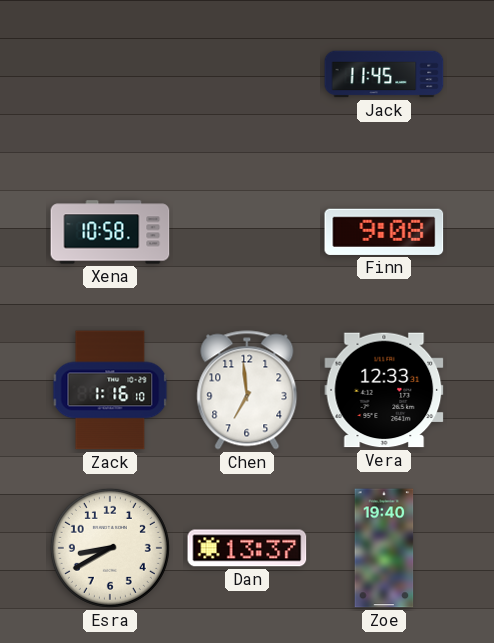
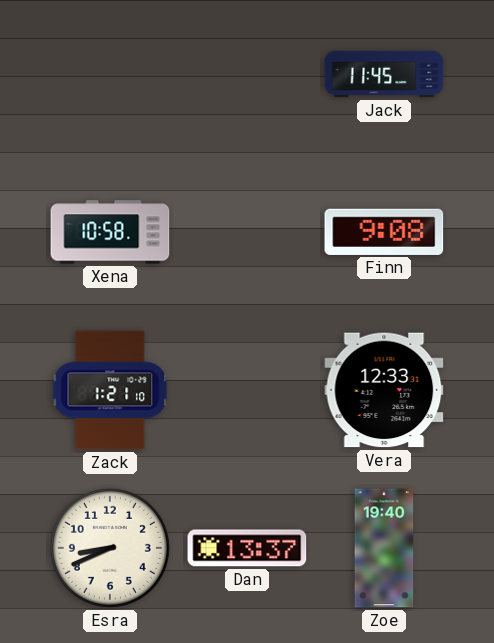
Zack: 1:16 -> 1:21
Chen: 6:59 -> none
Esra: 8:40 -> 8:41
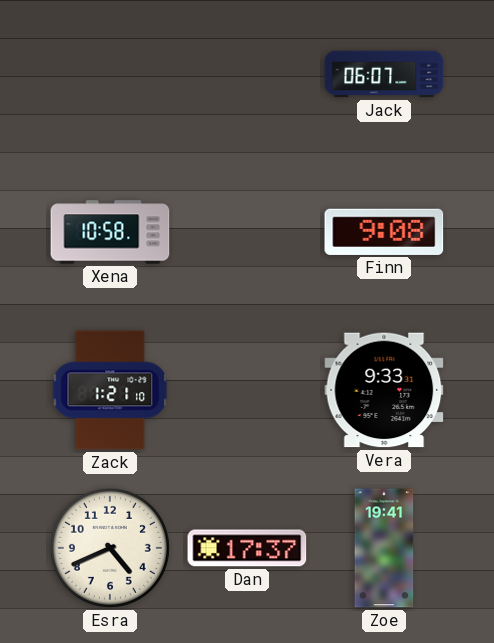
Jack: 11:45 -> 06:07
Vera: 12:33 -> 9:33
Esra: 8:41 -> 4:41
Dan: 13:37 -> 17:37
Zoe: 19:40 -> 19:41
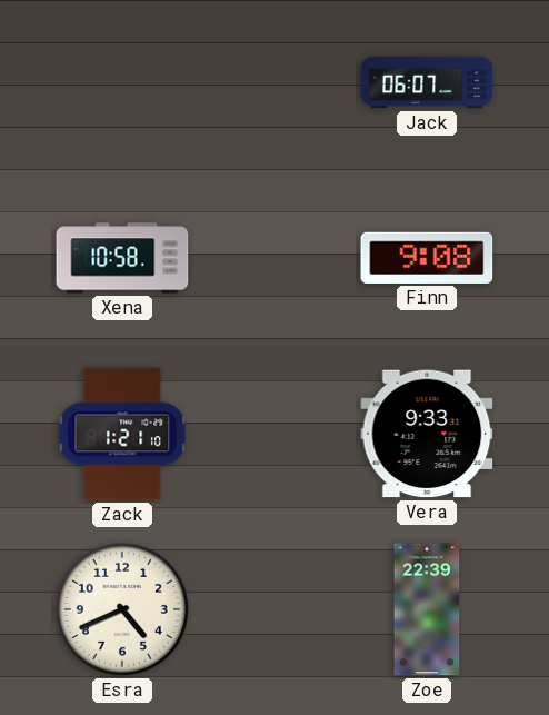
Dan: 17:37 -> none
Zoe: 19:41 -> 22:39
